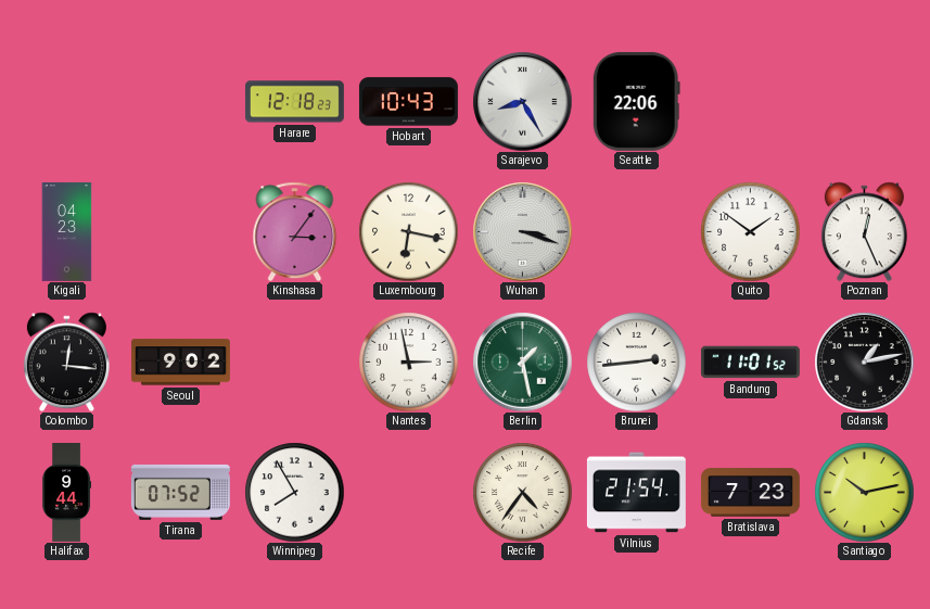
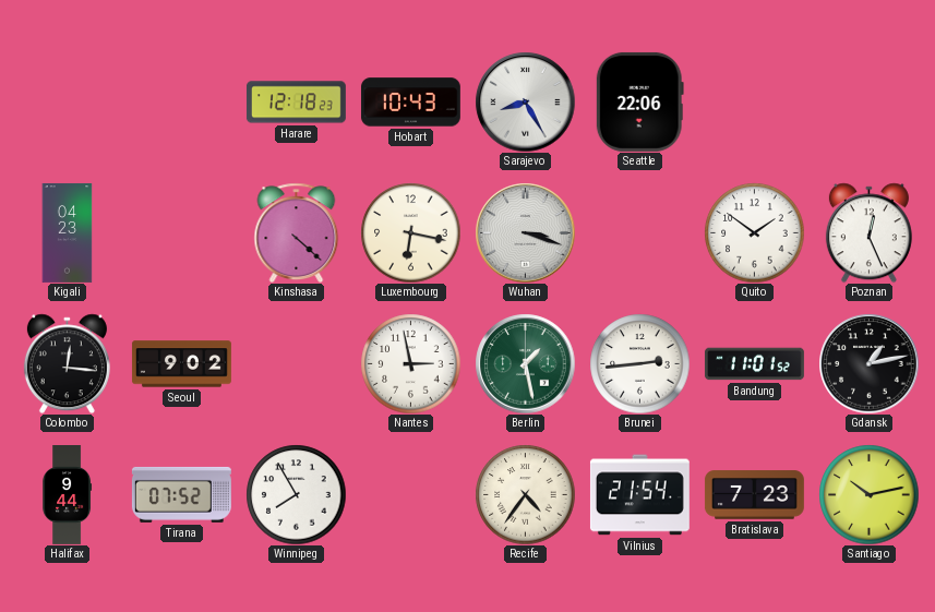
Kinshasa: 3:06 -> 4:22
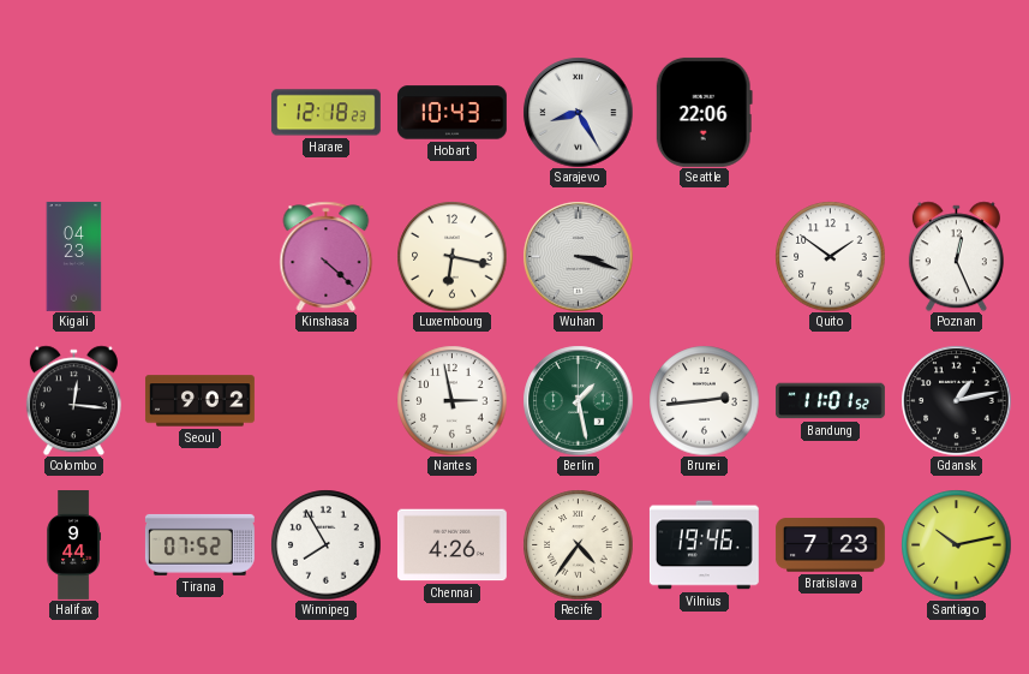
Chennai: none -> 4:26
Vilnius: 21:54 -> 19:46
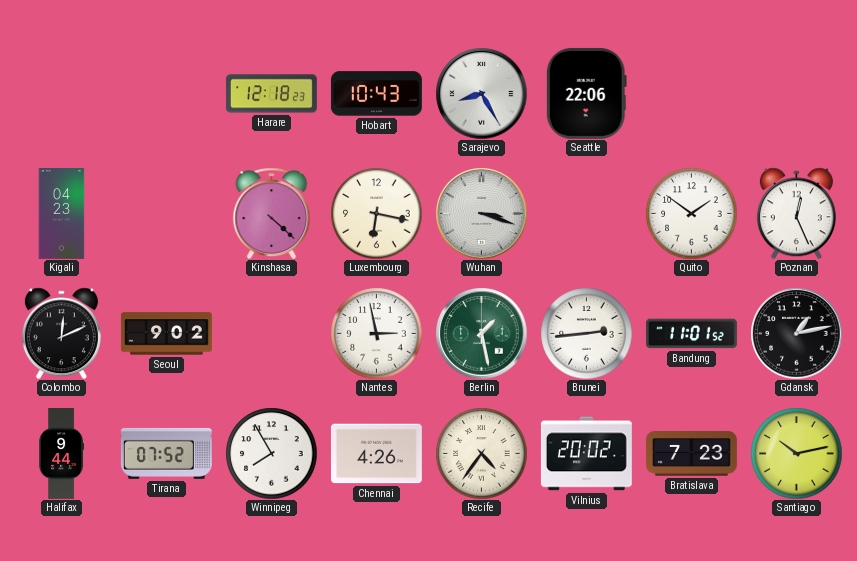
Colombo: 12:16 -> 12:11
Vilnius: 19:46 -> 20:02
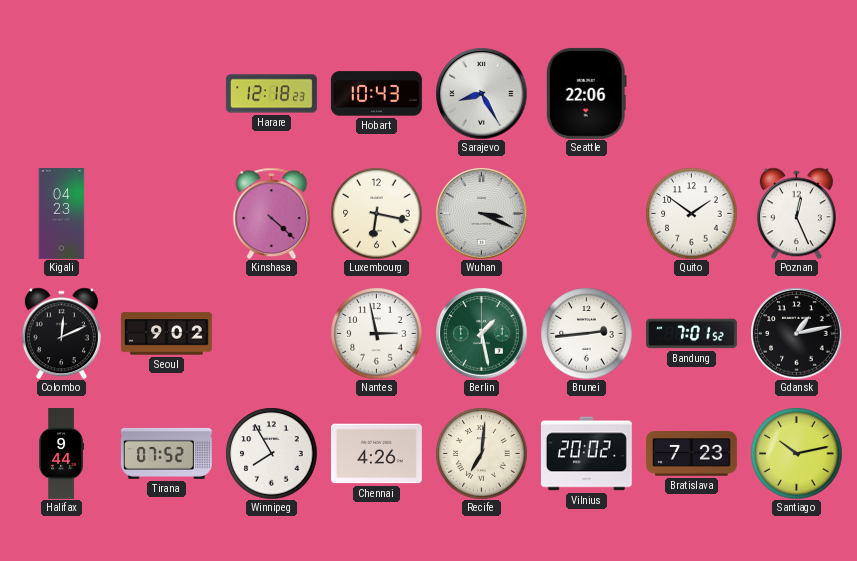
Wuhan: 3:18 -> 3:19
Bandung: 11:01 -> 7:01
Recife: 4:36 -> 7:01
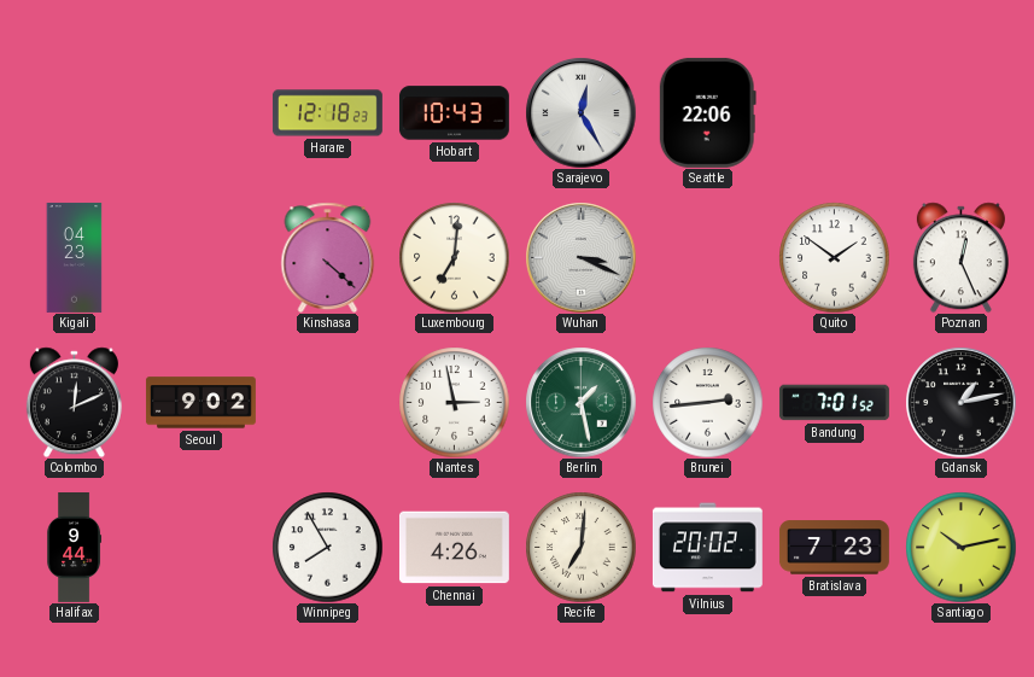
Sarajevo: 8:25 -> 12:25
Luxembourg: 6:17 -> 7:01
Tirana: 07:52 -> none
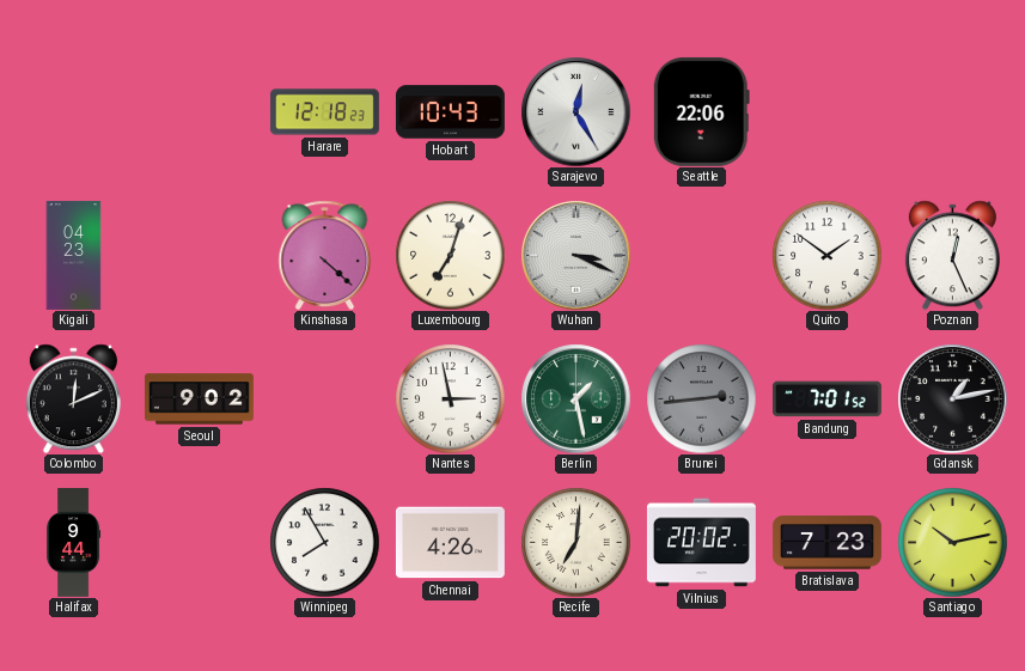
Luxembourg: 7:01 -> 7:03
Brunei dial: white -> grey
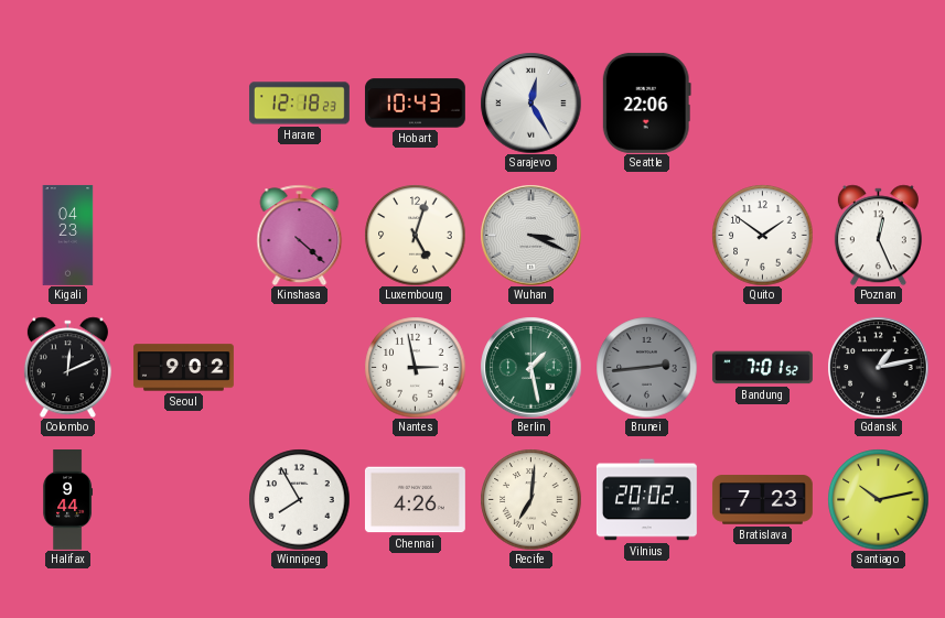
Luxembourg: 7:03 -> 5:03
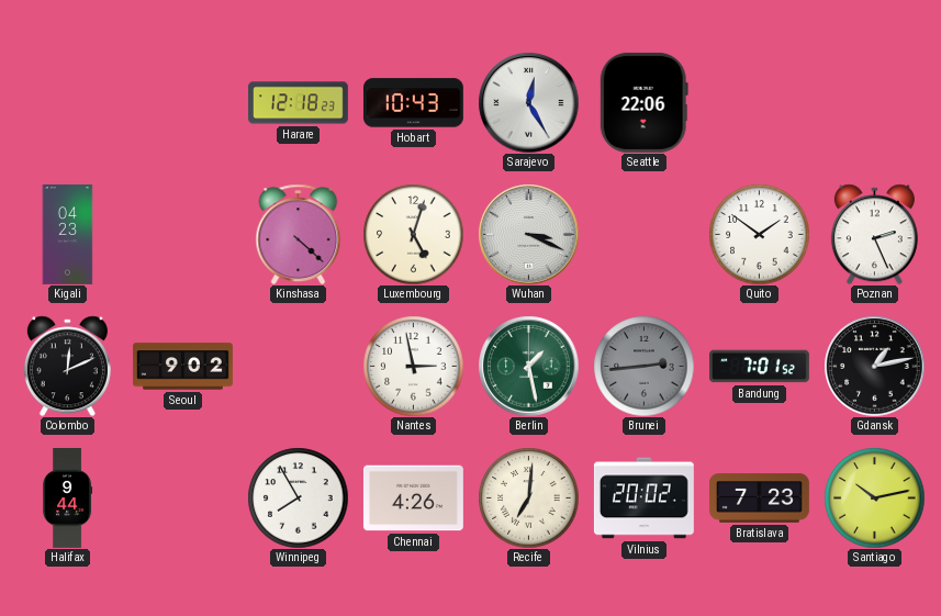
Poznan: 12:26 -> 2:26
